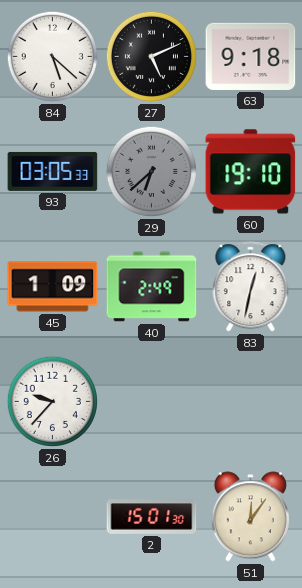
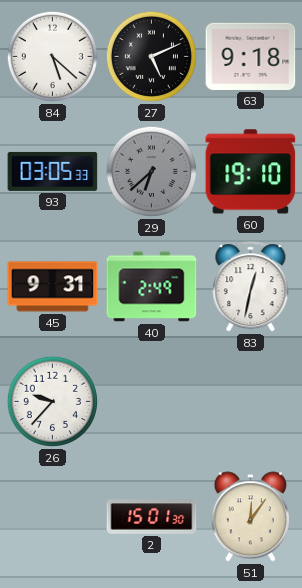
45: 1:09 -> 9:31
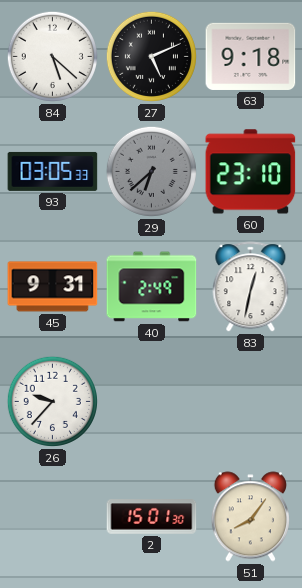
60: 19:10 -> 23:10
51: 12:06 -> 8:06
